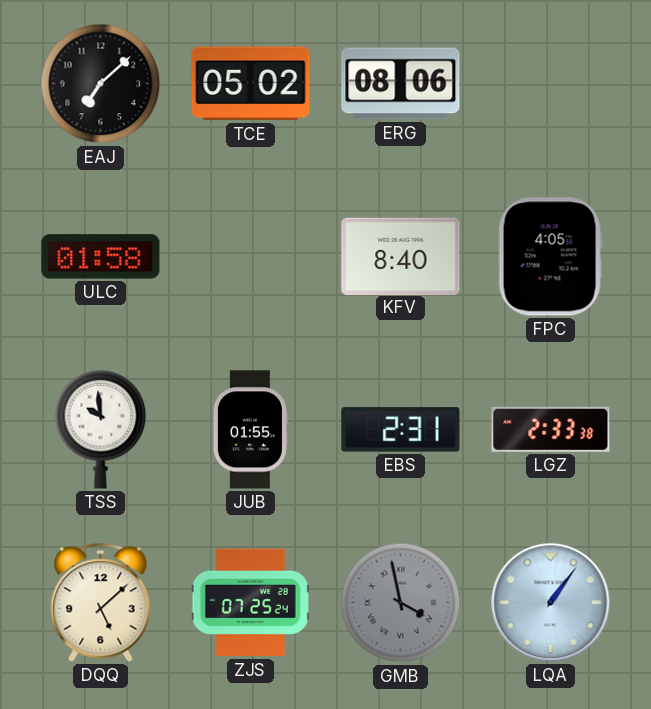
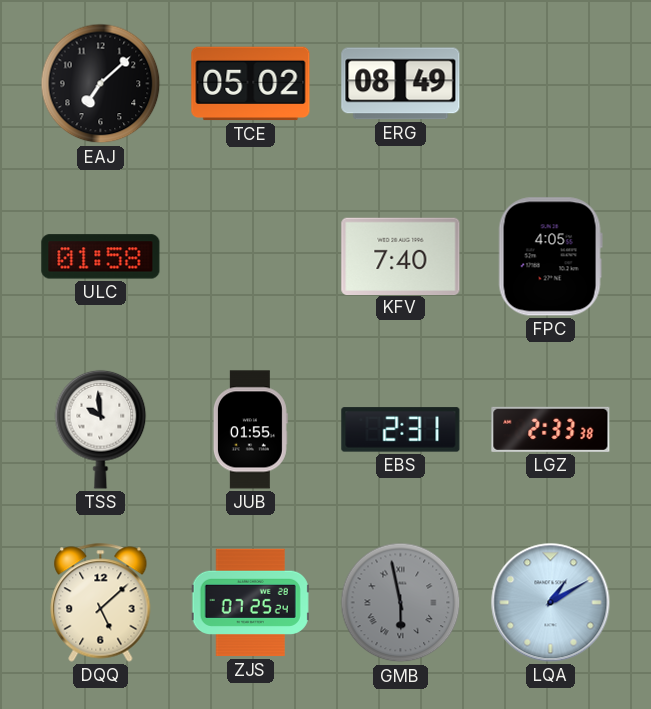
ERG: 08:06 -> 08:49
KFV: 8:40 -> 7:40
GMB: 3:58 -> 5:58
LQA: 1:06 -> 1:10
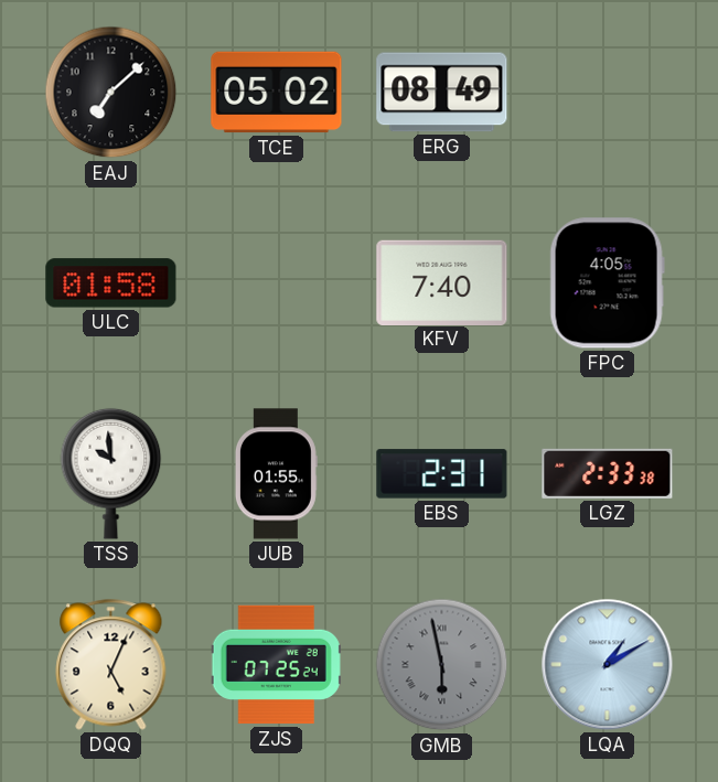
DQQ: 5:08 -> 5:04
